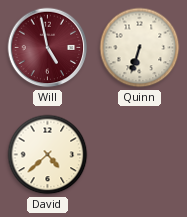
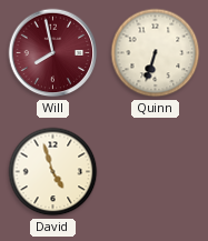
Will: 4:58 -> 7:58
David: 4:38 -> 4:57
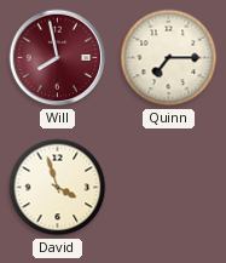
Quinn: 6:33 -> 7:15
David: 4:57 -> 3:57
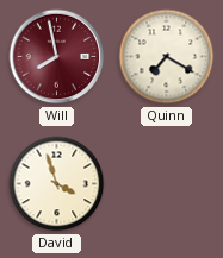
Quinn: 7:15 -> 7:20
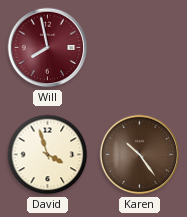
Quinn: 7:20 -> none
Karen: none -> 10:24
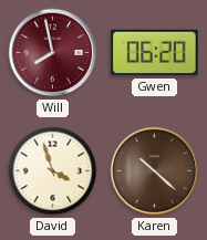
Gwen: none -> 06:20
Karen: 10:24 -> 10:22
